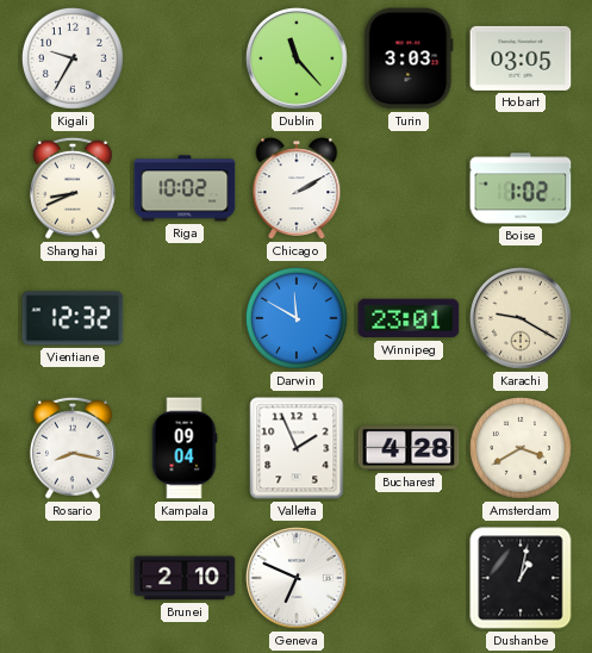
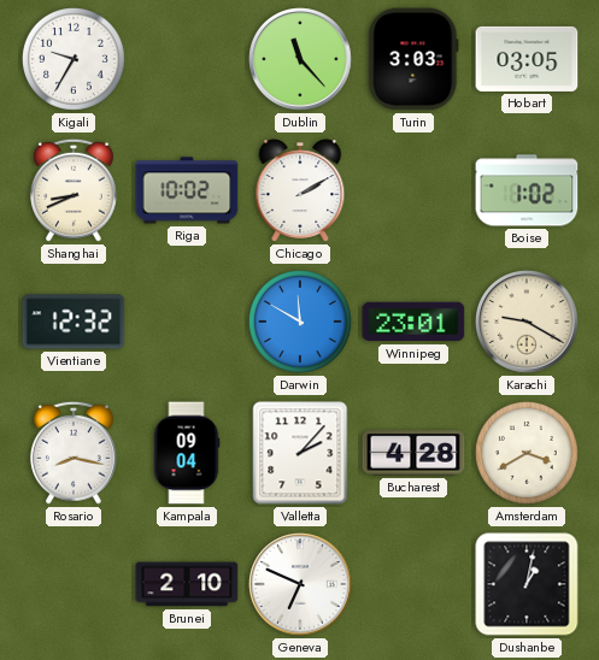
Valletta: 1:56 -> 2:07
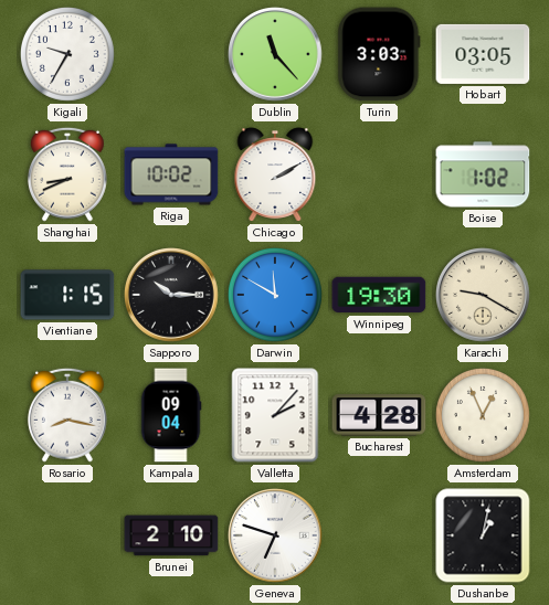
Vientiane: 12:32 -> 1:15
Sapporo: none -> 10:15
Winnipeg: 23:01 -> 19:30
Amsterdam: 3:40 -> 12:56
Geneva: 6:49 -> 6:48
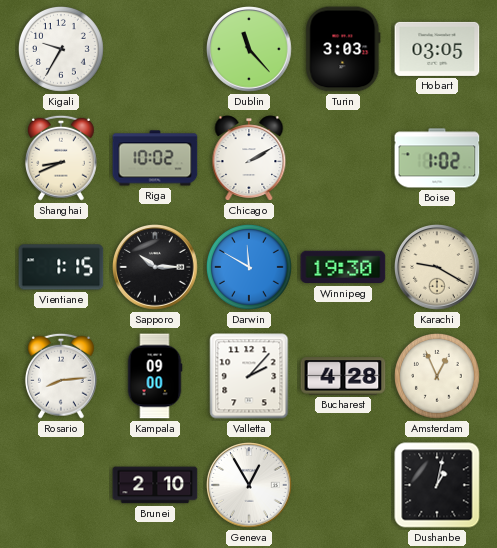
Rosario: 8:17 -> 8:14
Kampala: 09:04 -> 09:00
Geneva: 6:48 -> 12:55
